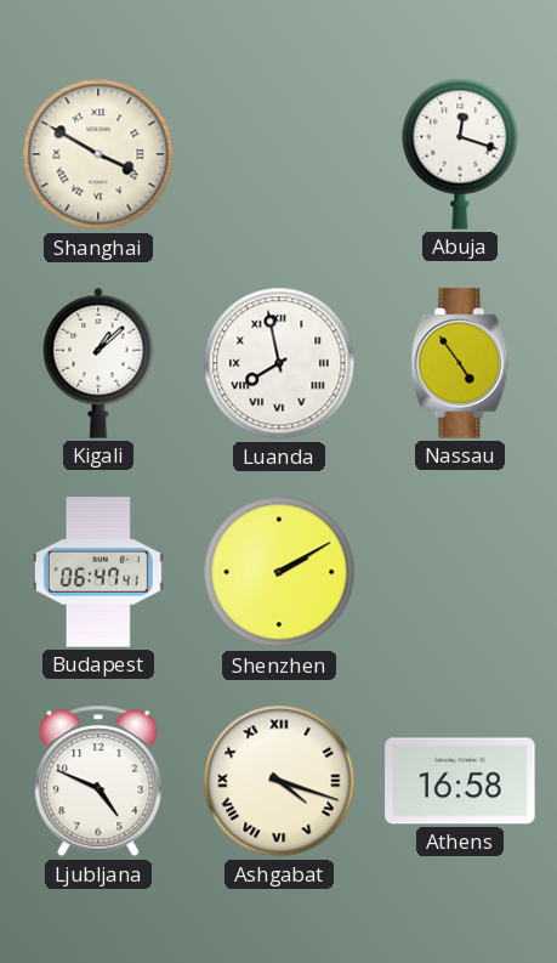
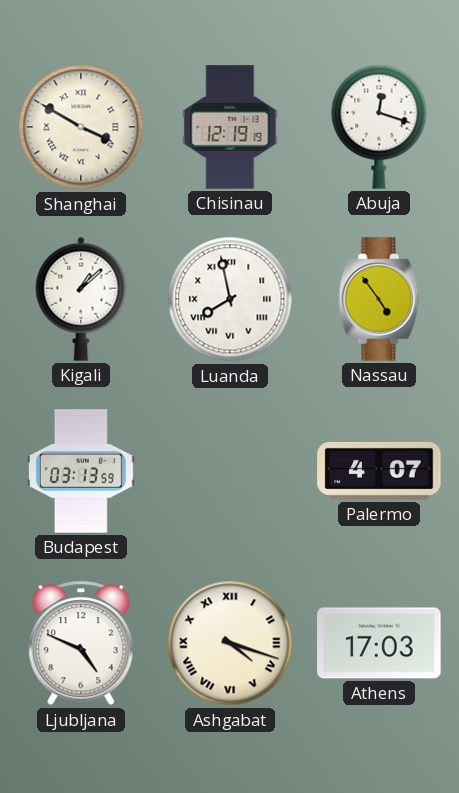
Chisinau: none -> 12:19
Budapest: 06:47 -> 03:13
Shenzhen: 2:10 -> none
Palermo: none -> 4:07
Athens: 16:58 -> 17:03
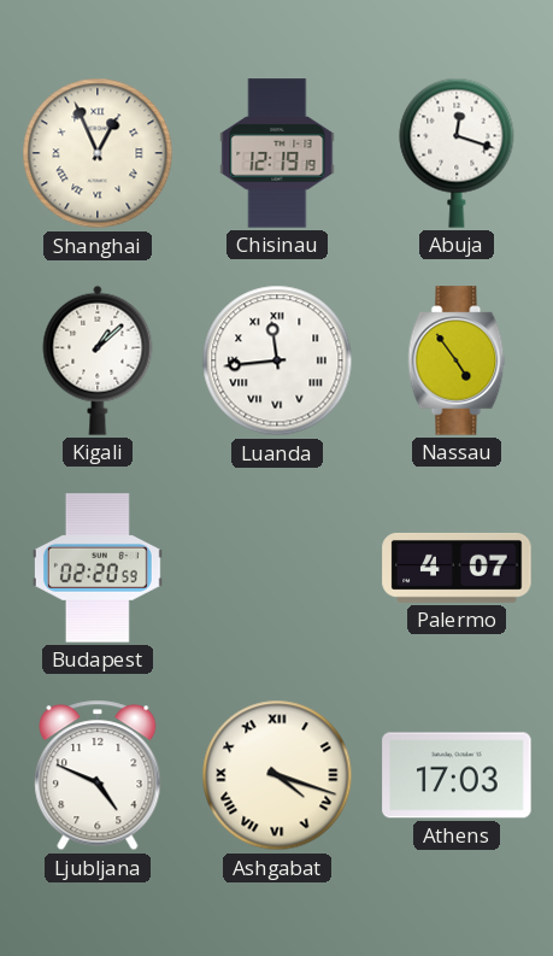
Shanghai: 3:50 -> 12:56
Luanda: 7:58 -> 11:44
Budapest: 03:13 -> 02:20
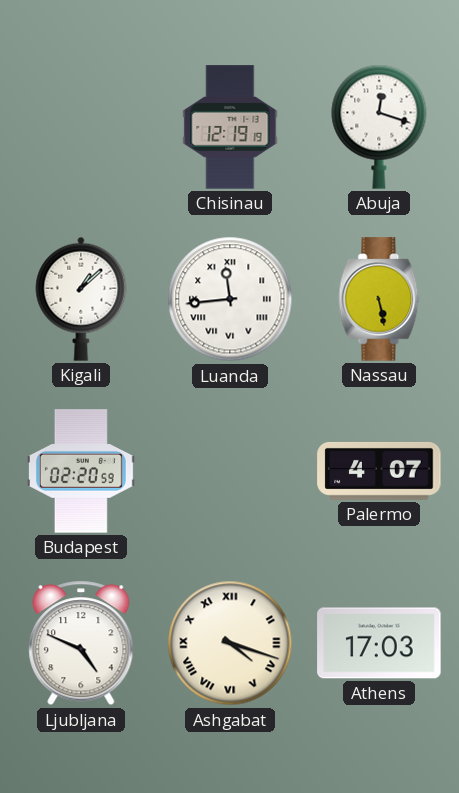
Shanghai: 12:56 -> none
Nassau: 4:54 -> 5:28
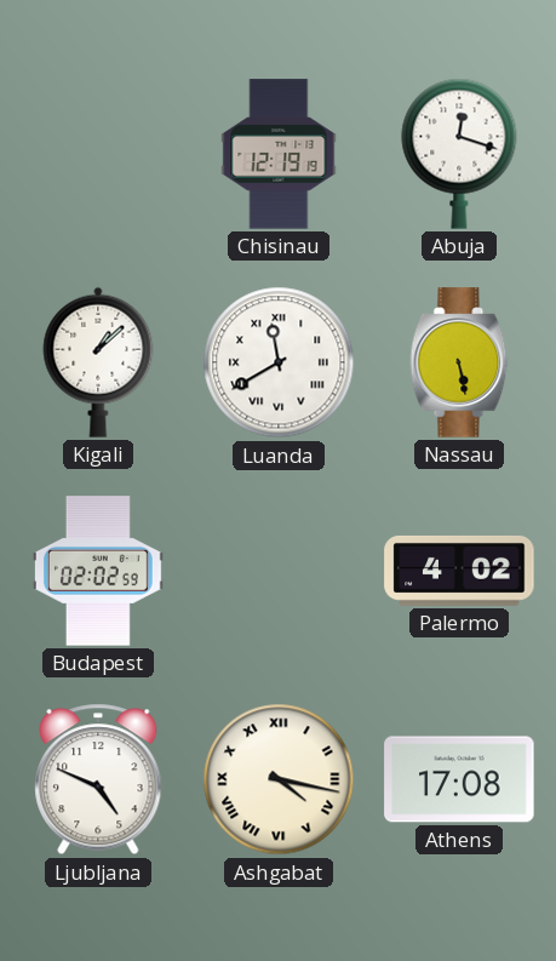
Luanda: 11:44 -> 11:40
Budapest: 02:20 -> 02:02
Palermo: 4:07 -> 4:02
Ashgabat: 4:18 -> 4:17
Athens: 17:03 -> 17:08
